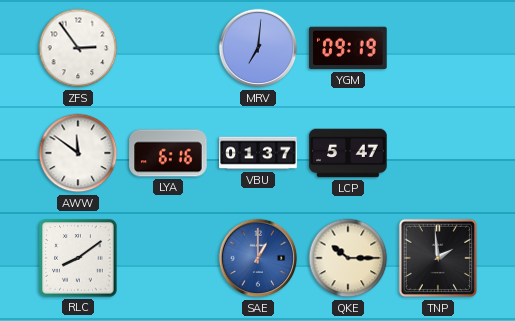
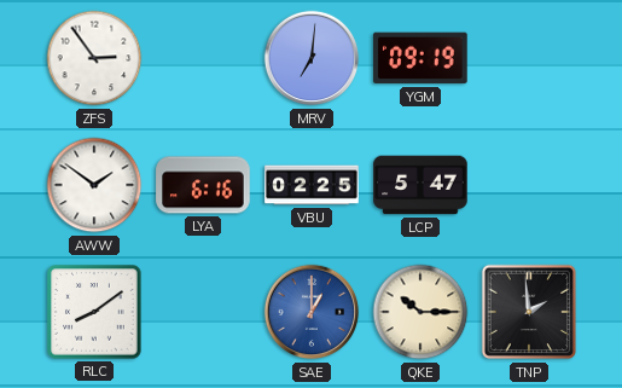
AWW: 11:51 -> 1:51
VBU: 01:37 -> 02:25
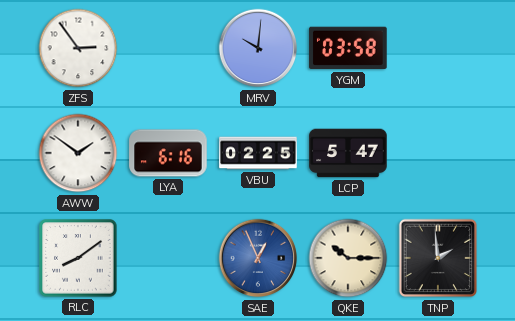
MRV: 7:01 -> 10:01
YGM: 09:19 -> 03:58
SAE: 1:00 -> 12:56
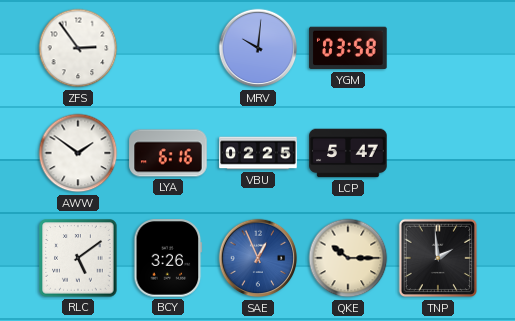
RLC: 8:09 -> 5:09
BCY: none -> 3:26
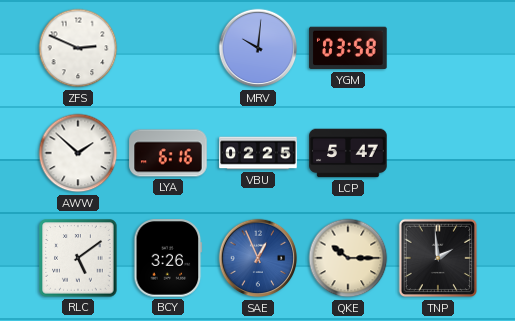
ZFS: 2:54 -> 2:49
AWW: 1:51 -> 1:52
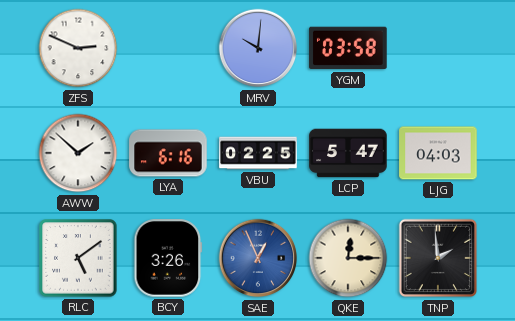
LJG: none -> 04:03
QKE: 10:15 -> 12:15
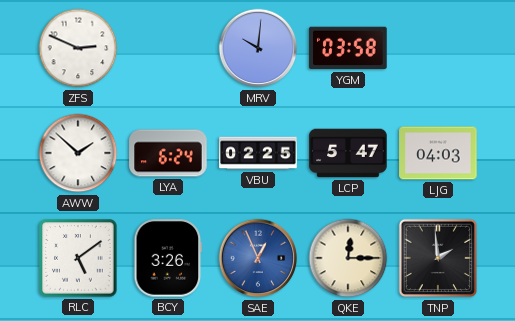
LYA: 6:16 -> 6:24
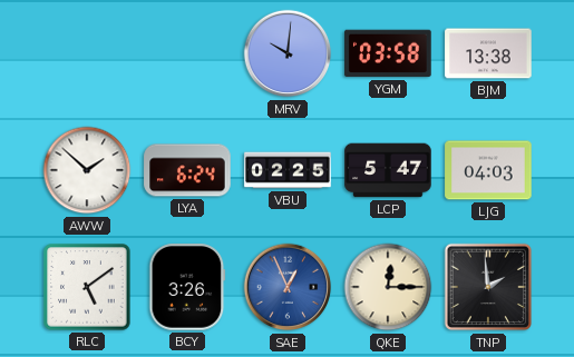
ZFS: 2:49 -> none
BJM: none -> 13:38
